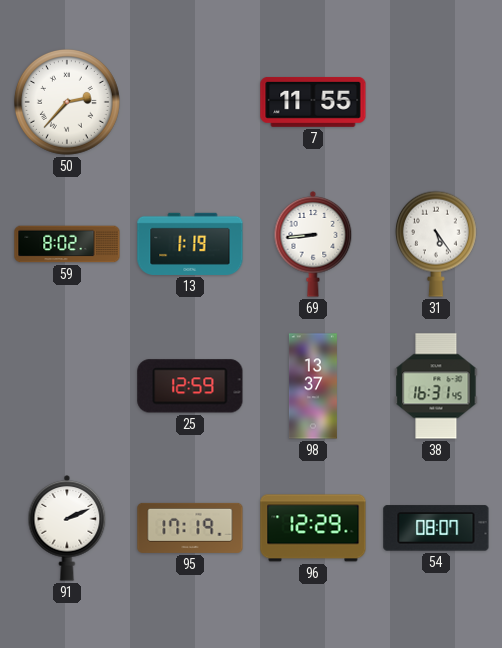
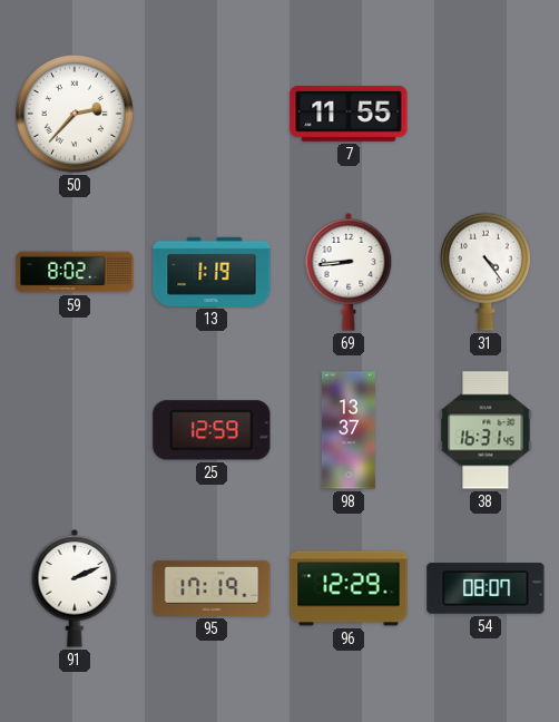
31: 5:24 -> 4:24
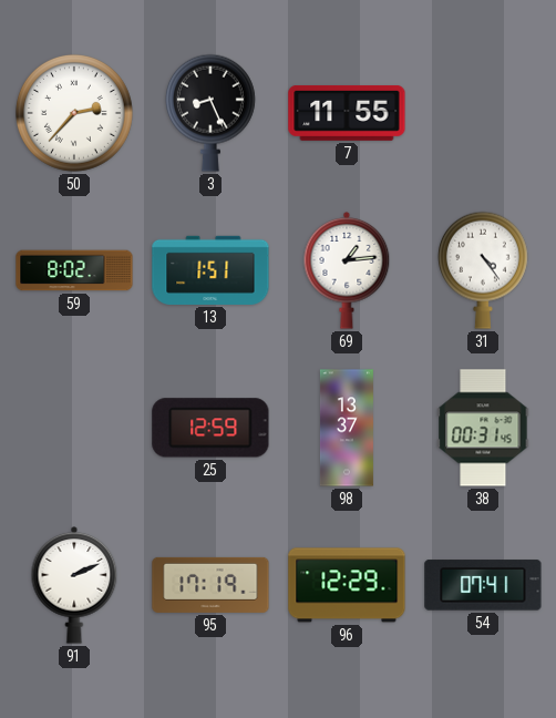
3: none -> 8:26
13: 1:19 -> 1:51
69: 8:44 -> 1:14
38: 16:31 -> 00:31
54: 08:07 -> 07:41
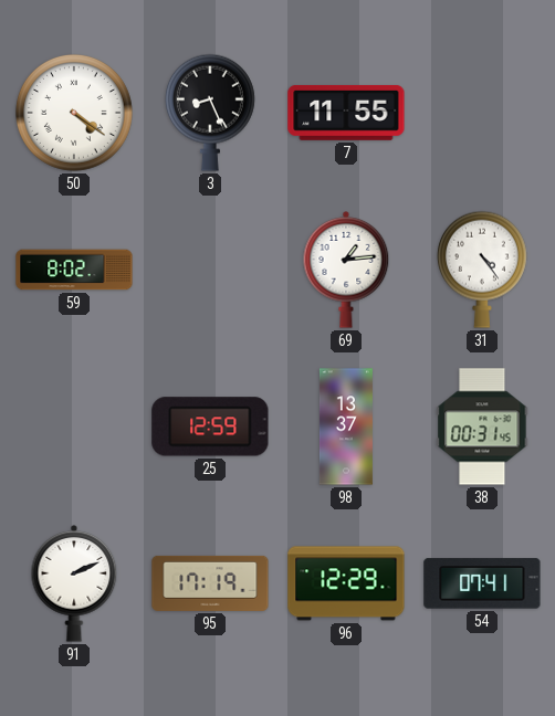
50: 2:37 -> 4:21
13: 1:51 -> none
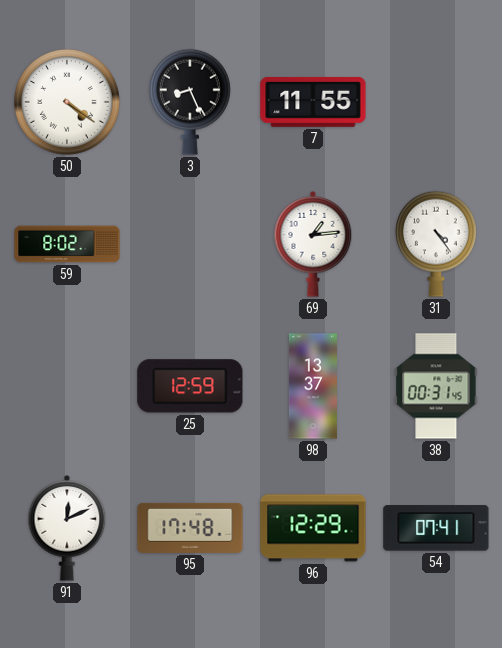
91: 2:11 -> 12:11
95: 17:19 -> 17:48
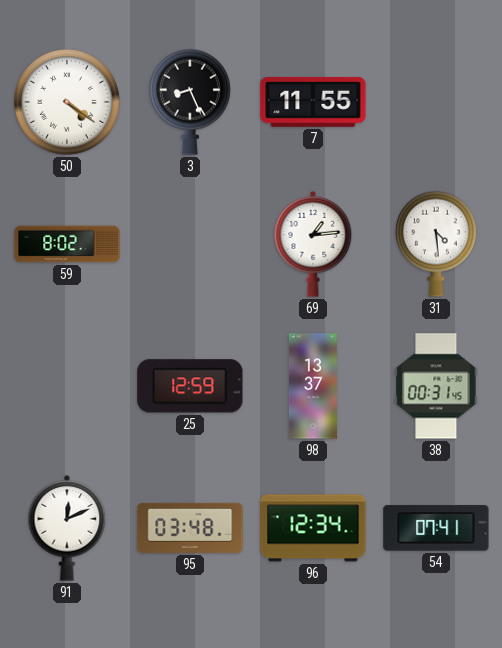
31: 4:24 -> 4:29
95: 17:48 -> 03:48
96: 12:29 -> 12:34
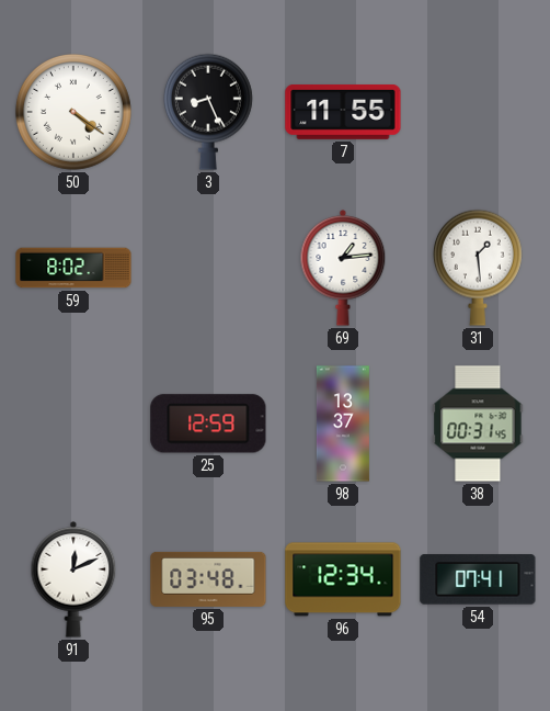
31: 4:29 -> 1:29
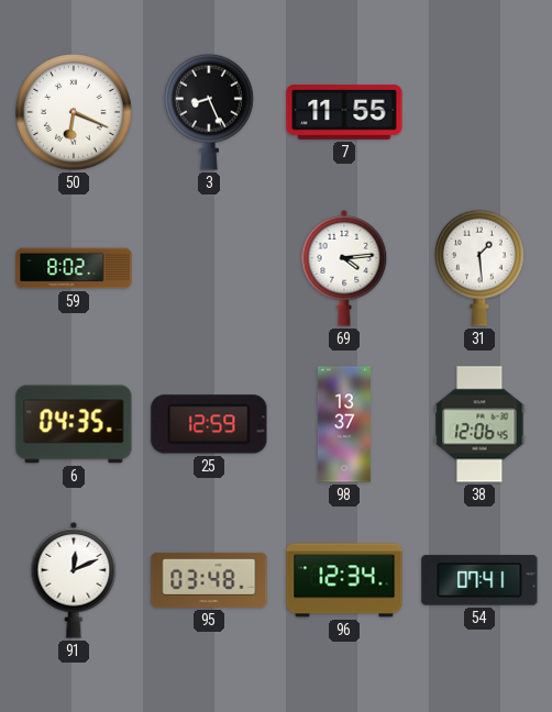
50: 4:21 -> 6:19
69: 1:14 -> 4:14
6: none -> 04:35
38: 00:31 -> 12:06
